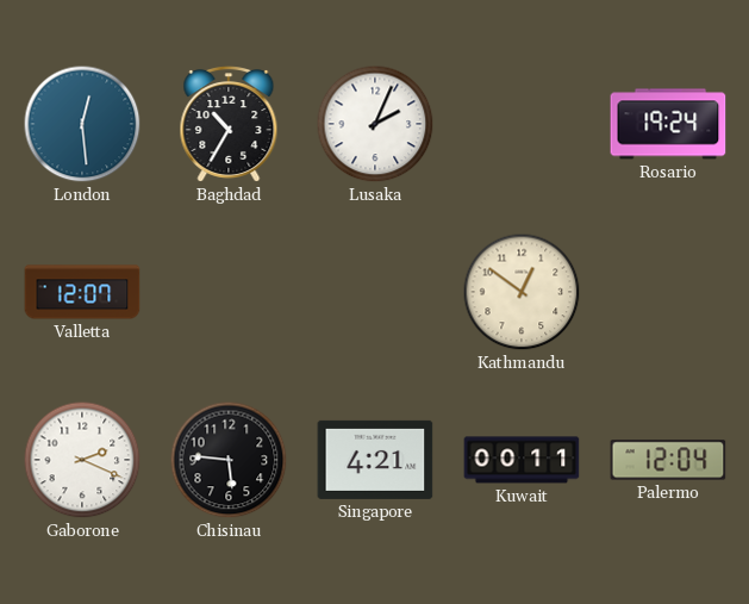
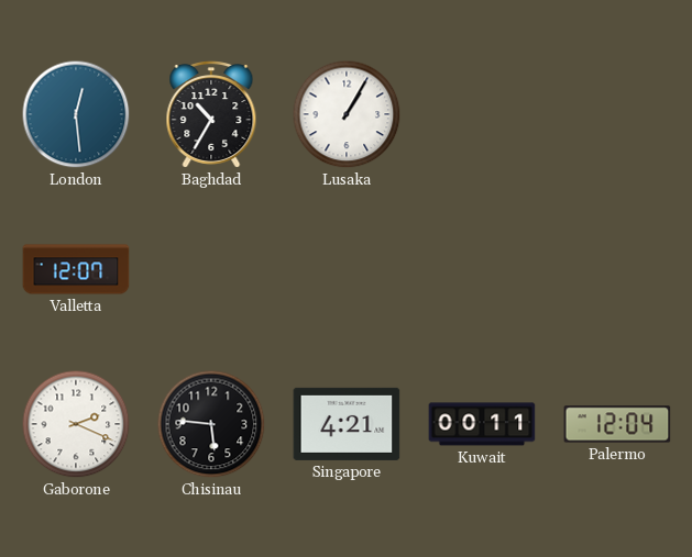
Lusaka: 2:04 -> 1:05
Rosario: 19:24 -> none
Kathmandu: 12:51 -> none
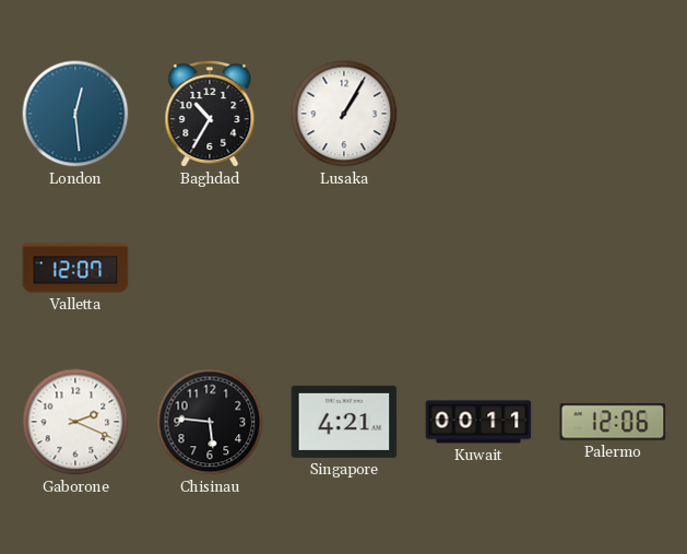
Palermo: 12:04 -> 12:06
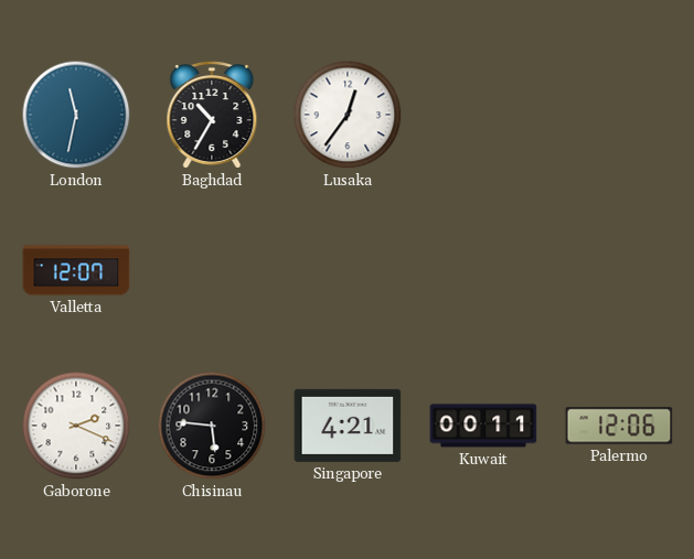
London: 12:29 -> 11:32
Lusaka: 1:05 -> 12:36
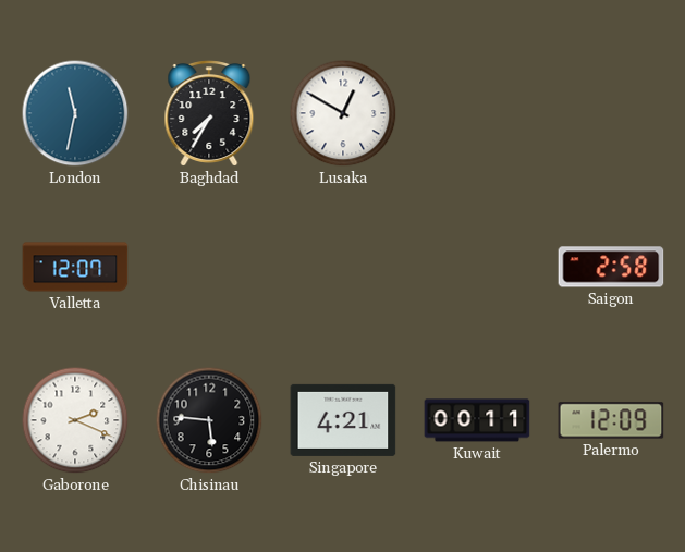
Baghdad: 10:35 -> 7:35
Lusaka: 12:36 -> 12:50
Saigon: none -> 2:58
Palermo: 12:06 -> 12:09
